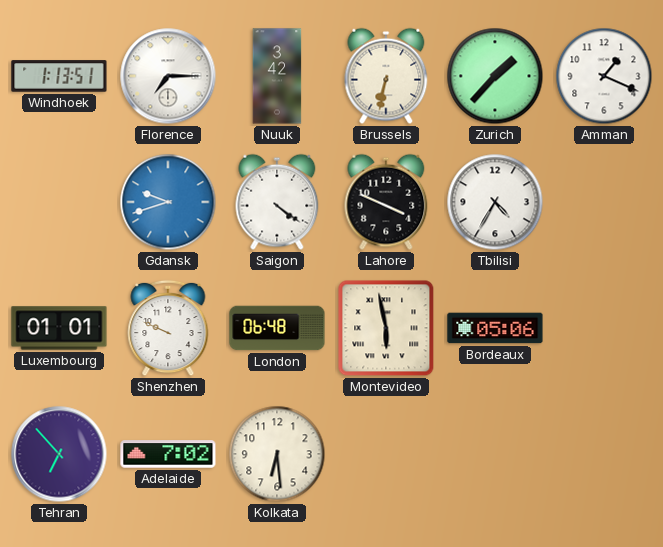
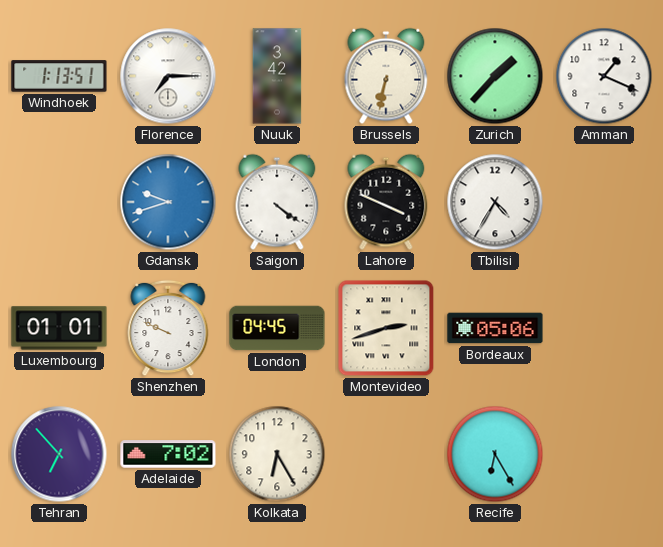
London: 06:48 -> 04:45
Montevideo: 5:58 -> 2:42
Kolkata: 6:29 -> 6:25
Recife: none -> 6:25
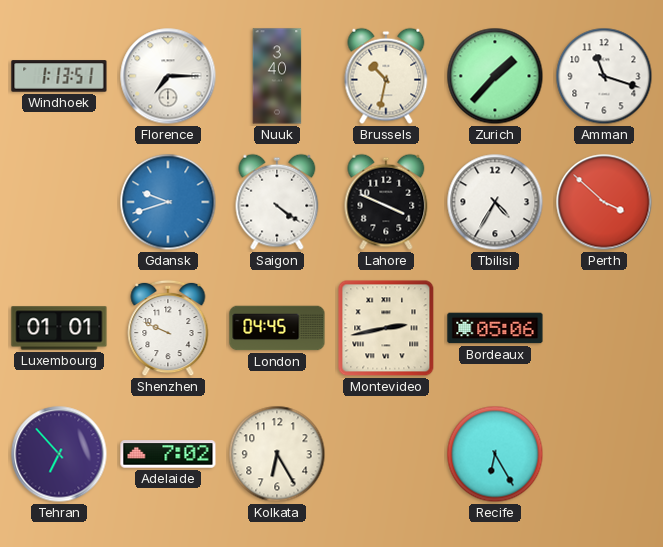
Nuuk: 3:42 -> 3:40
Brussels: 6:32 -> 10:32
Amman: 1:19 -> 11:18
Perth: none -> 3:52
Montevideo: 2:42 -> 2:43
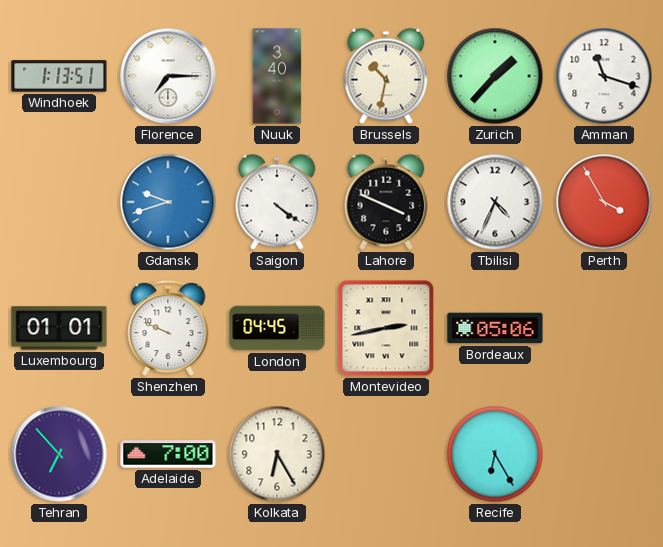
Tbilisi: 4:35 -> 4:34
Perth: 3:52 -> 3:55
Adelaide: 7:02 -> 7:00
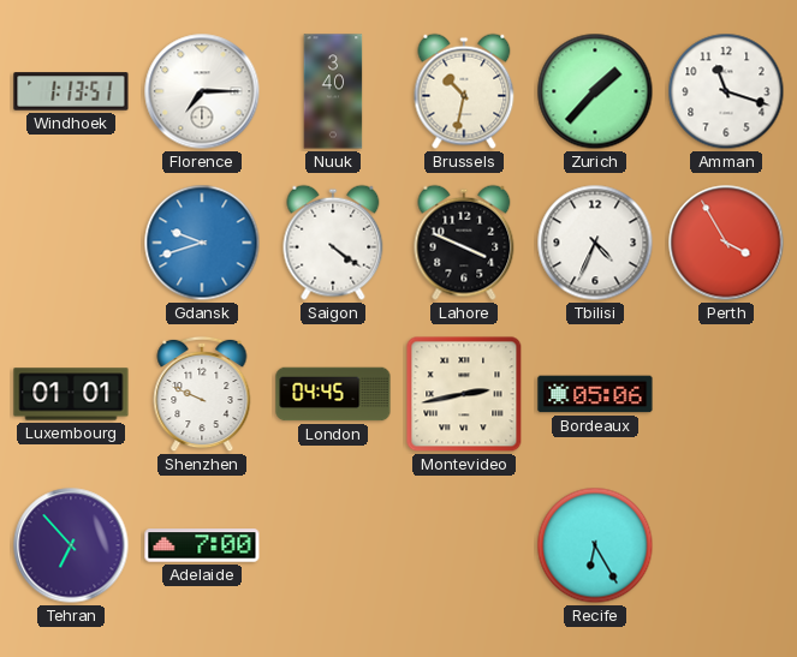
Kolkata: 6:25 -> none
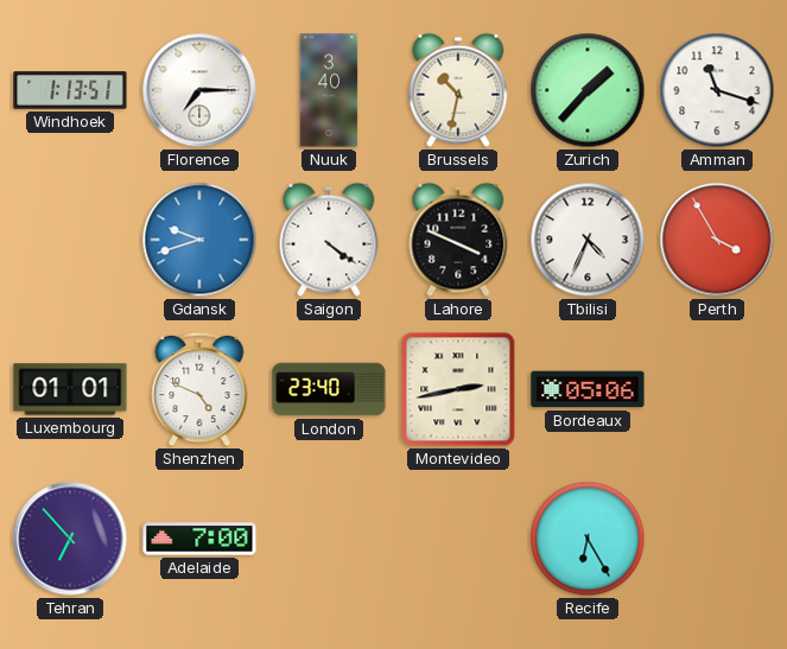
Shenzhen: 9:49 -> 4:49
London: 04:45 -> 23:40
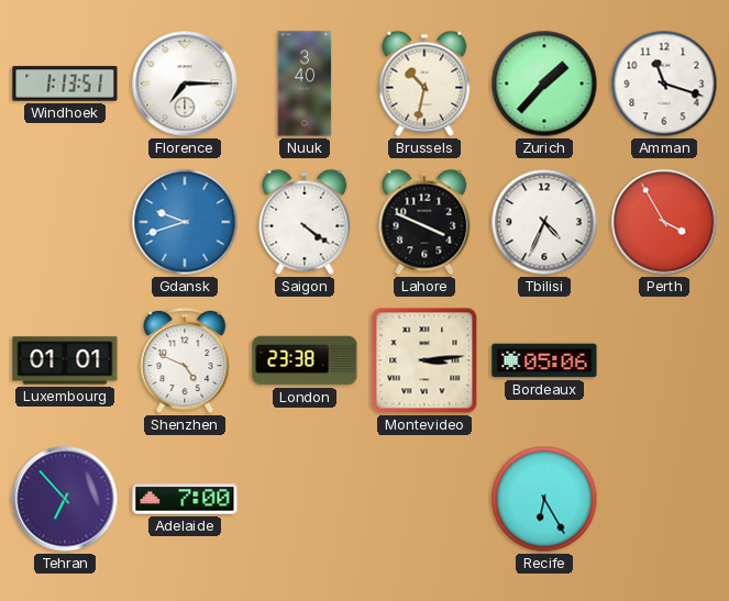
London: 23:40 -> 23:38
Montevideo: 2:43 -> 3:14
